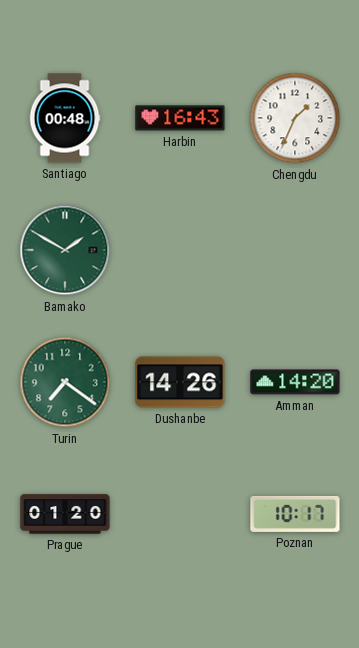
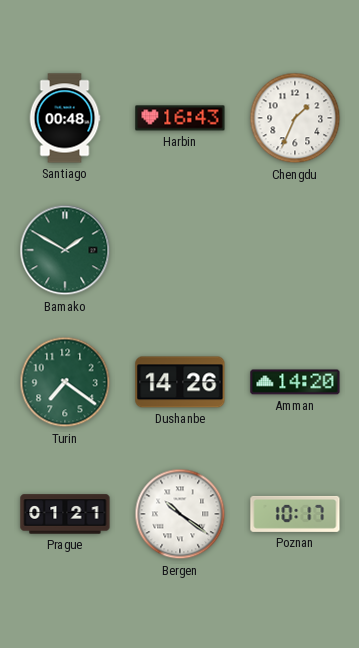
Prague: 01:20 -> 01:21
Bergen: none -> 10:21
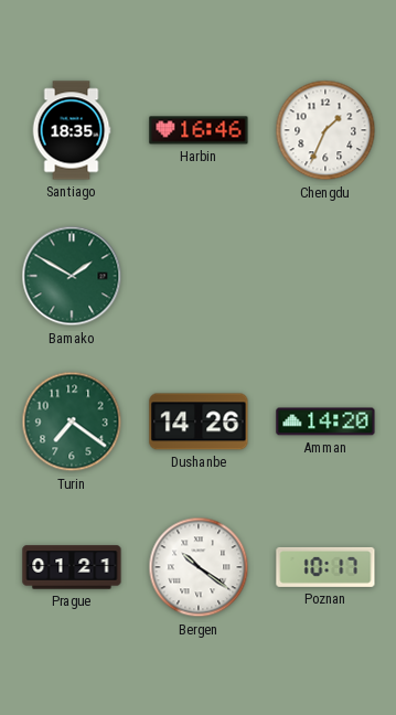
Santiago: 00:48 -> 18:35
Harbin: 16:43 -> 16:46
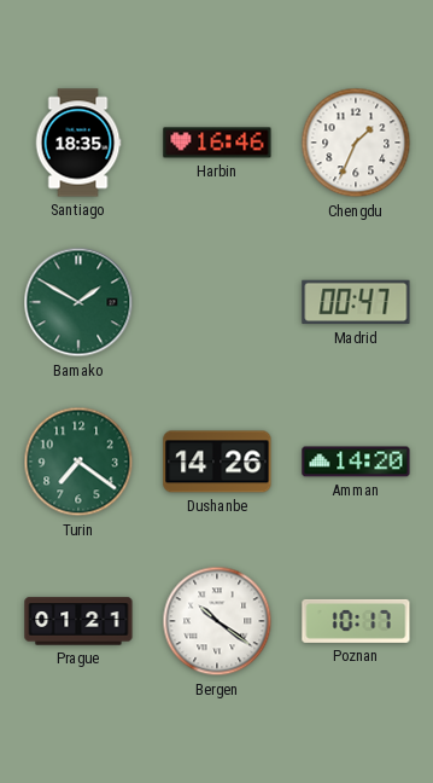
Madrid: none -> 00:47
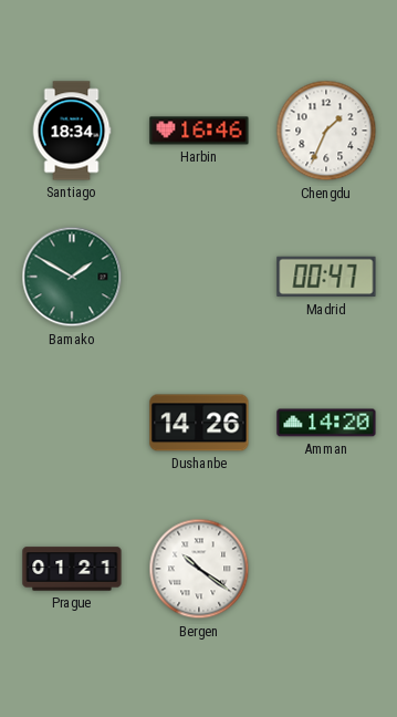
Santiago: 18:35 -> 18:34
Turin: 7:21 -> none
Poznan: 10:17 -> none
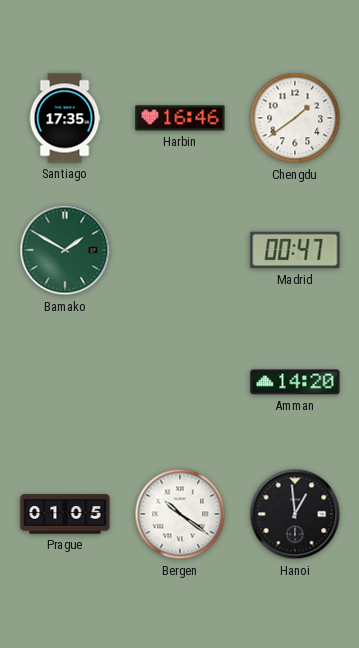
Santiago: 18:34 -> 17:35
Chengdu: 1:34 -> 1:39
Dushanbe: 14:26 -> none
Prague: 01:21 -> 01:05
Hanoi: none -> 12:59
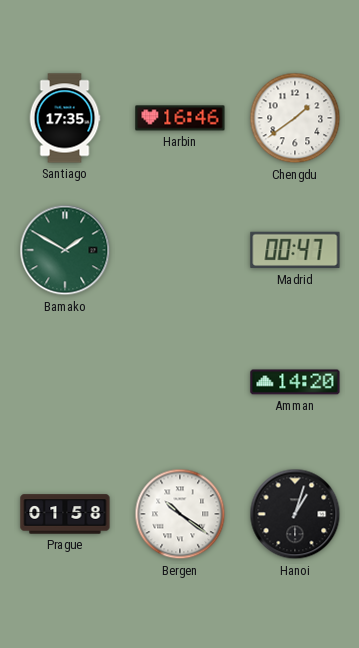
Prague: 01:05 -> 01:58
Hanoi: 12:59 -> 1:03
